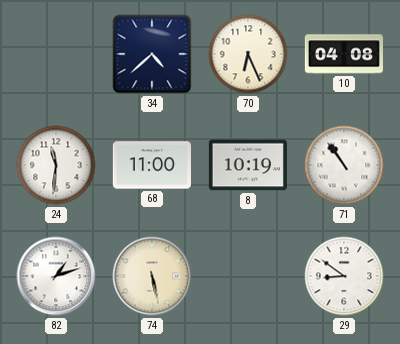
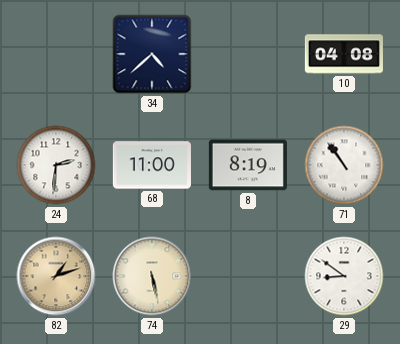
70: 6:26 -> none
24: 11:31 -> 2:31
8: 10:19 -> 8:19
82 dial: white -> champagne
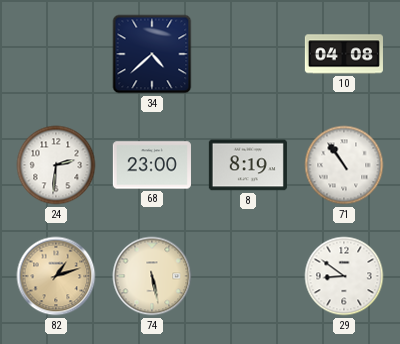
68: 11:00 -> 23:00
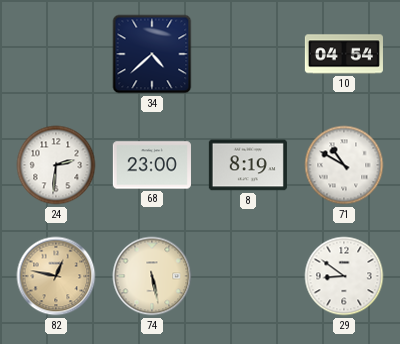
10: 04:08 -> 04:54
71: 10:54 -> 10:50
82: 1:12 -> 12:47
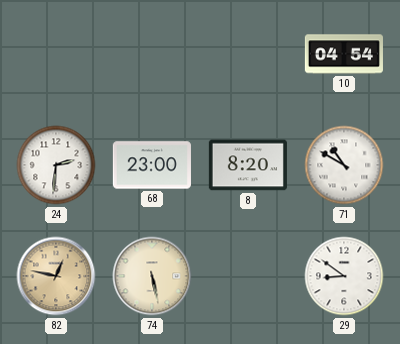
34: 4:38 -> none
8: 8:19 -> 8:20
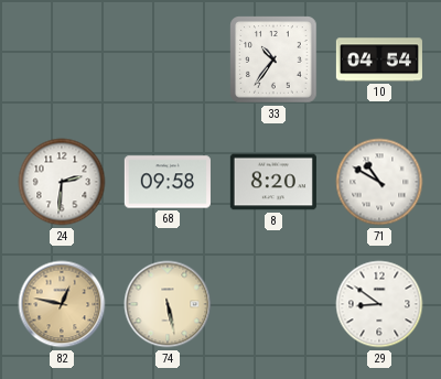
33: none -> 10:36
68: 23:00 -> 09:58
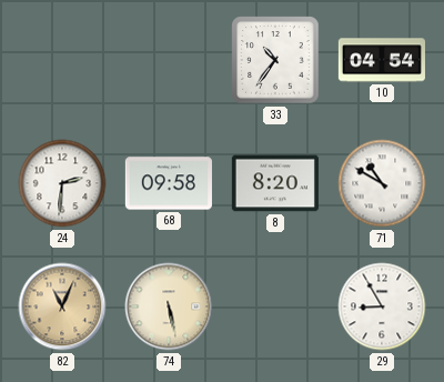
82: 12:47 -> 11:04
29: 8:51 -> 8:55
